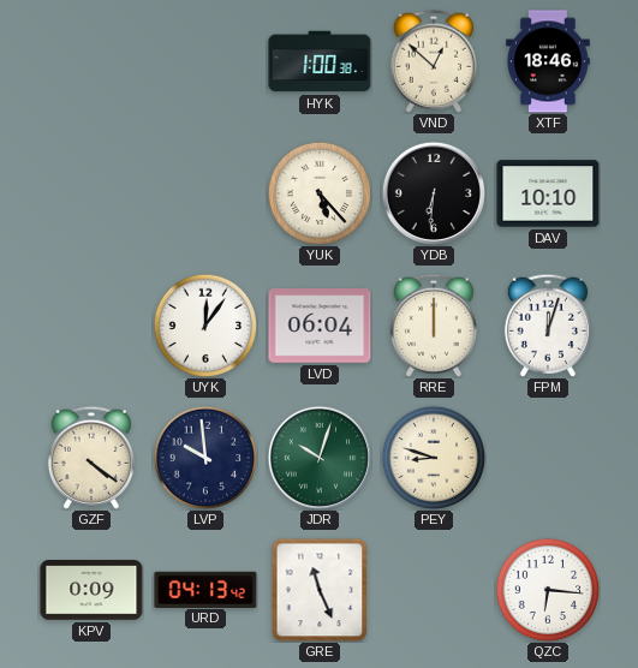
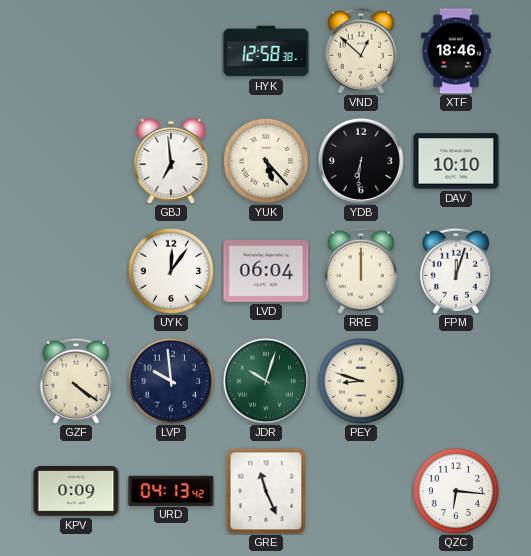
HYK: 1:00 -> 12:58
GBJ: none -> 6:59
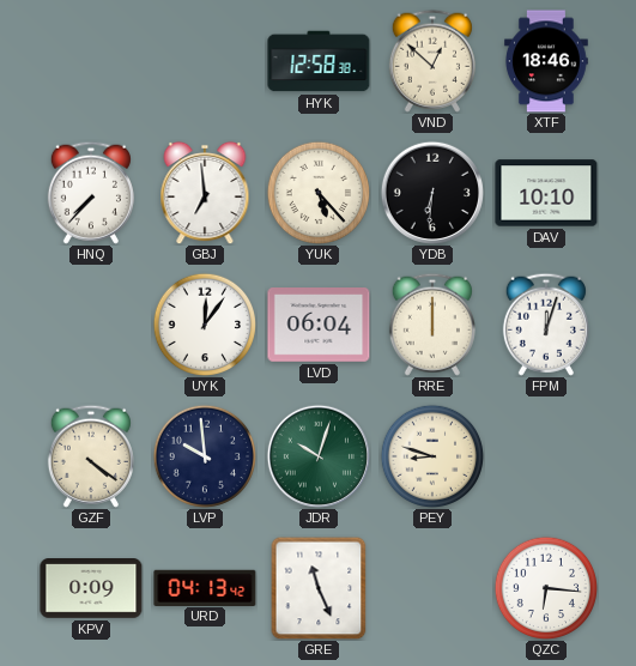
HNQ: none -> 7:37
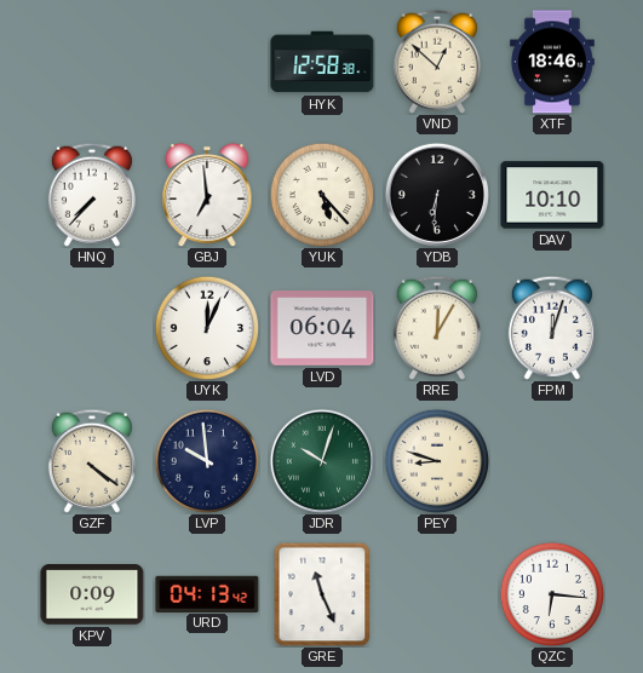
UYK: 12:06 -> 12:04
RRE: 12:00 -> 12:05
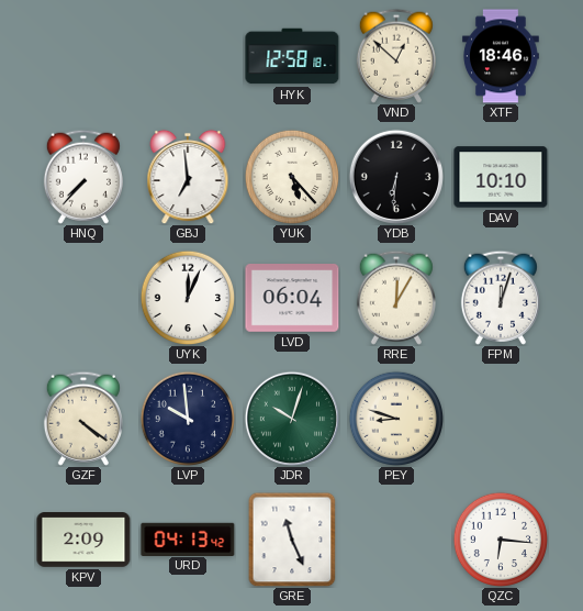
HYK: 12:58:38 -> 12:58:18
KPV: 0:09 -> 2:09
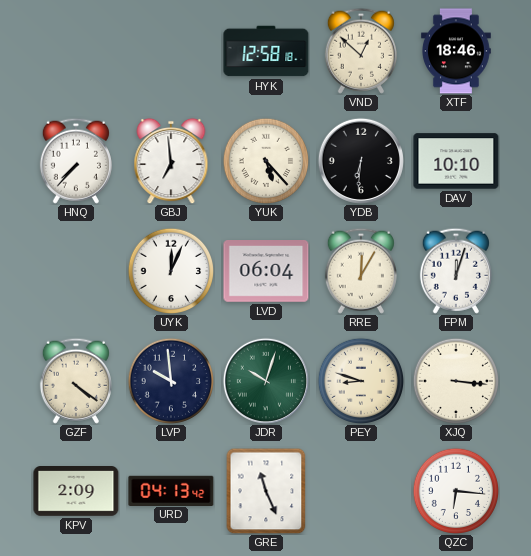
XJQ: none -> 3:16
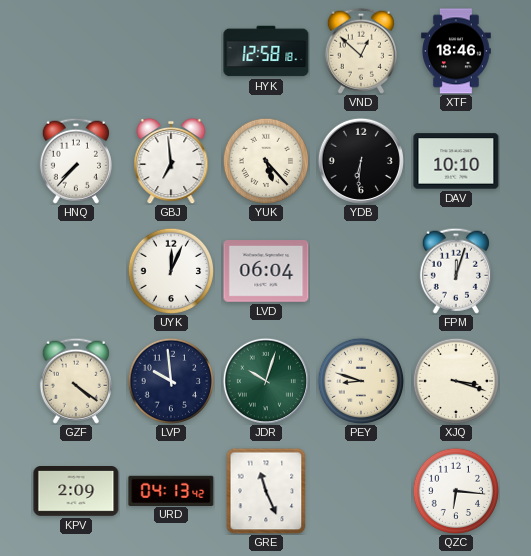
RRE: 12:05 -> none
XJQ: 3:16 -> 3:18
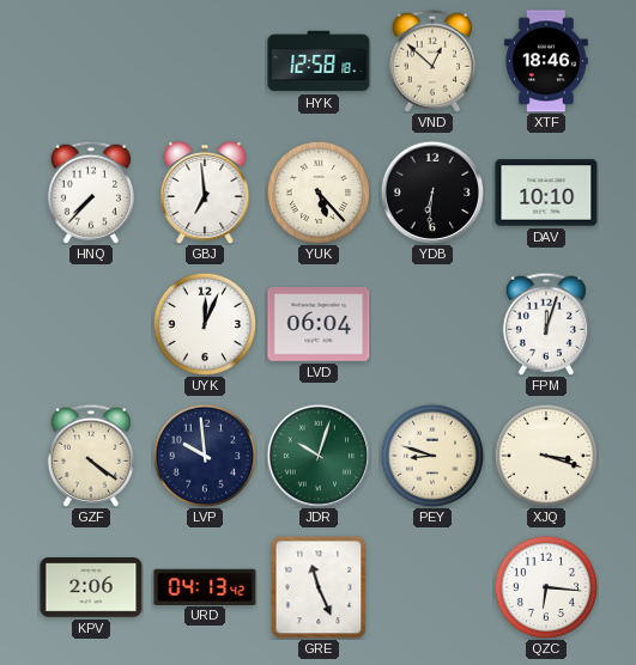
KPV: 2:09 -> 2:06
